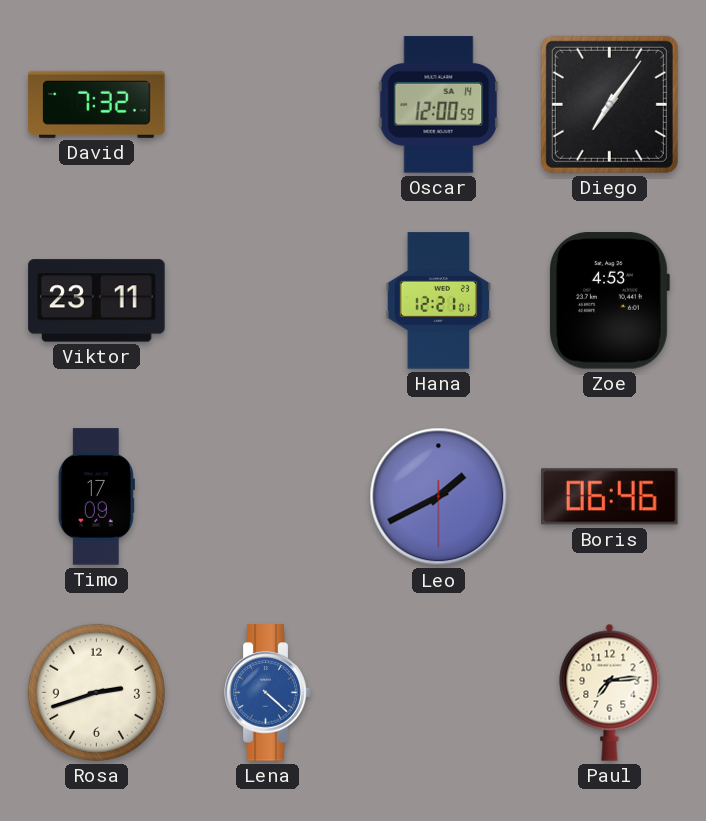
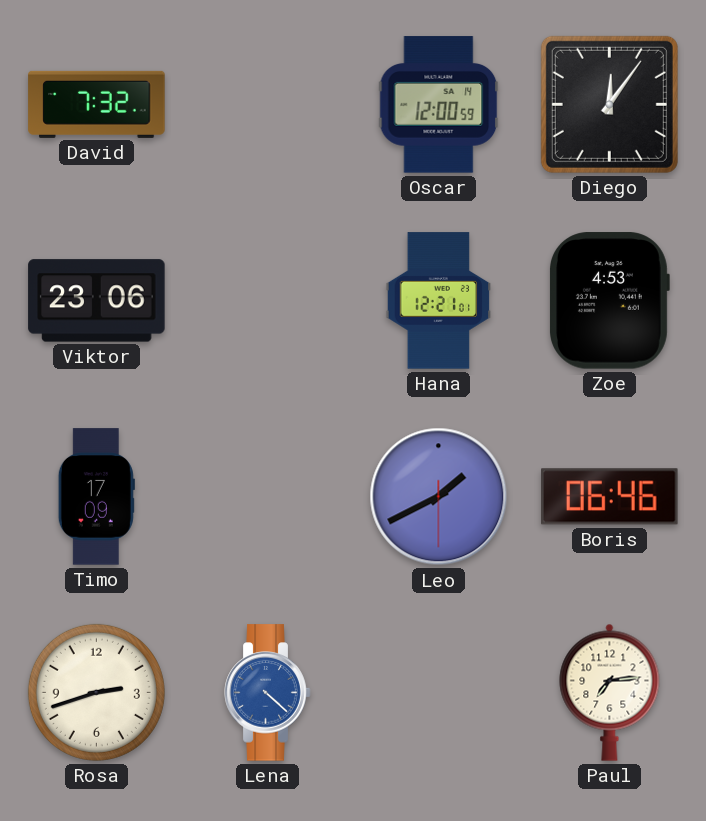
Diego: 7:06 -> 12:06
Viktor: 23:11 -> 23:06
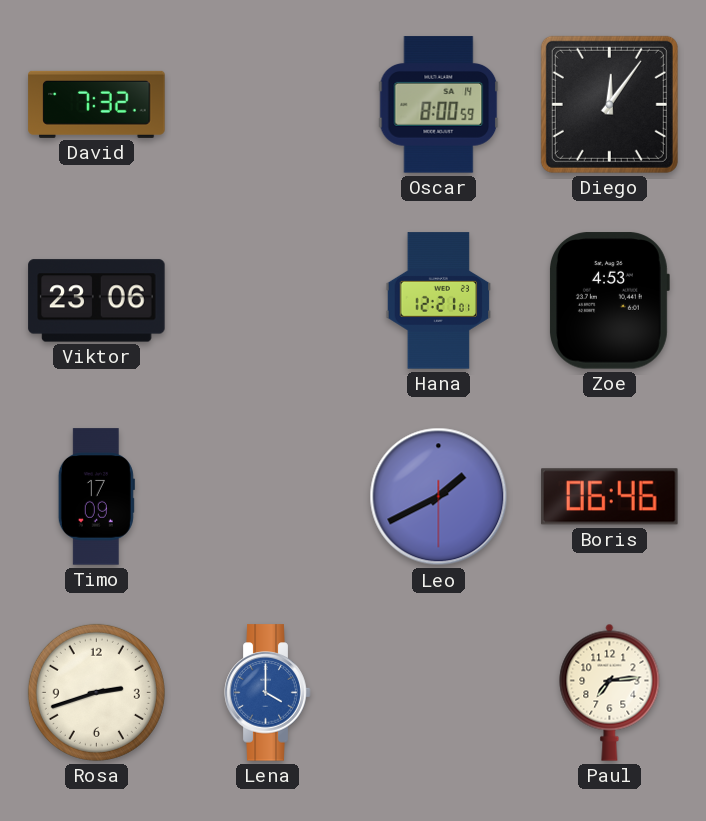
Oscar: 12:00 -> 8:00
Lena: 4:22 -> 4:00
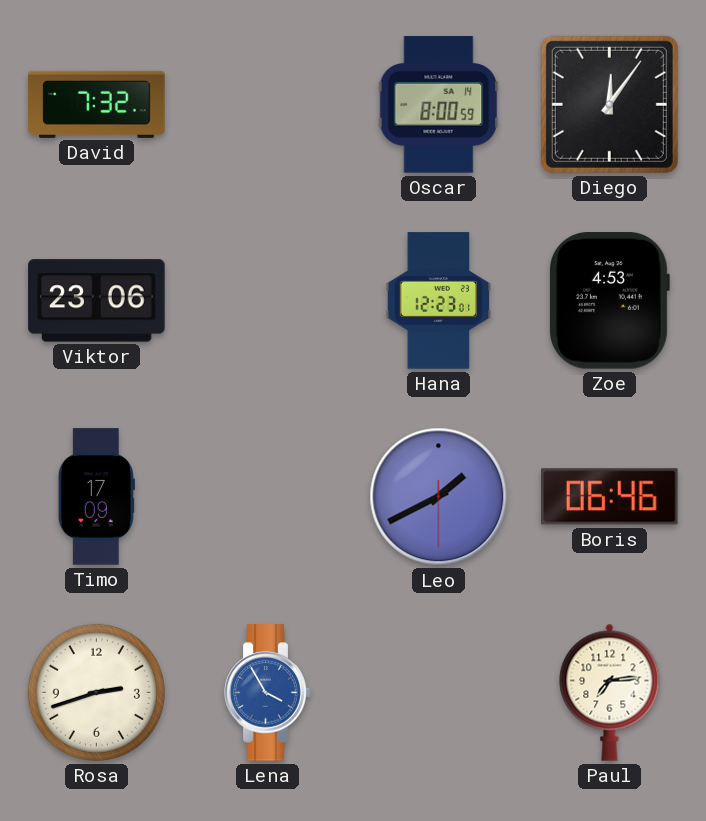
Hana: 12:21 -> 12:23
Lena: 4:00 -> 3:55
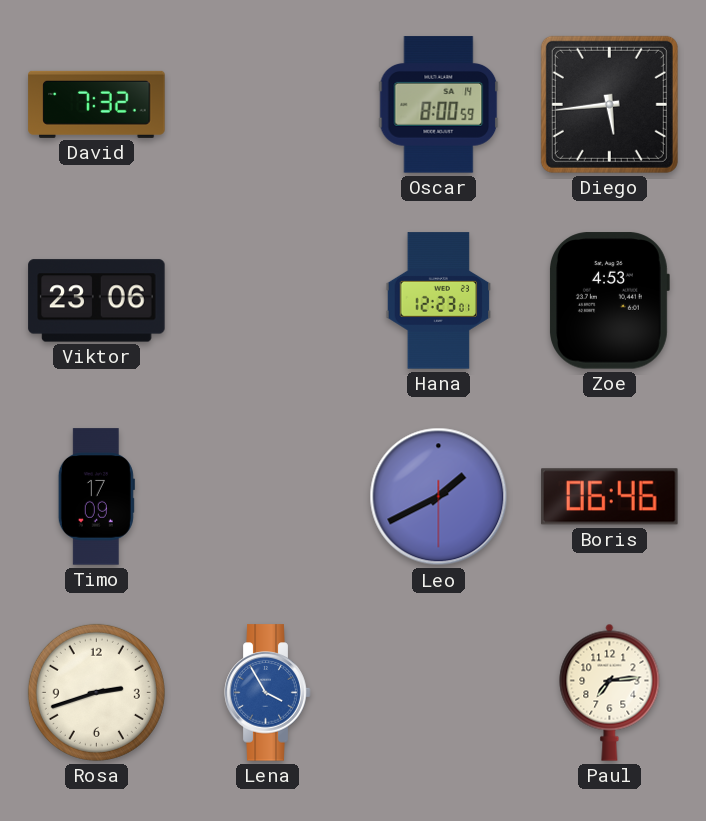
Diego: 12:06 -> 5:44
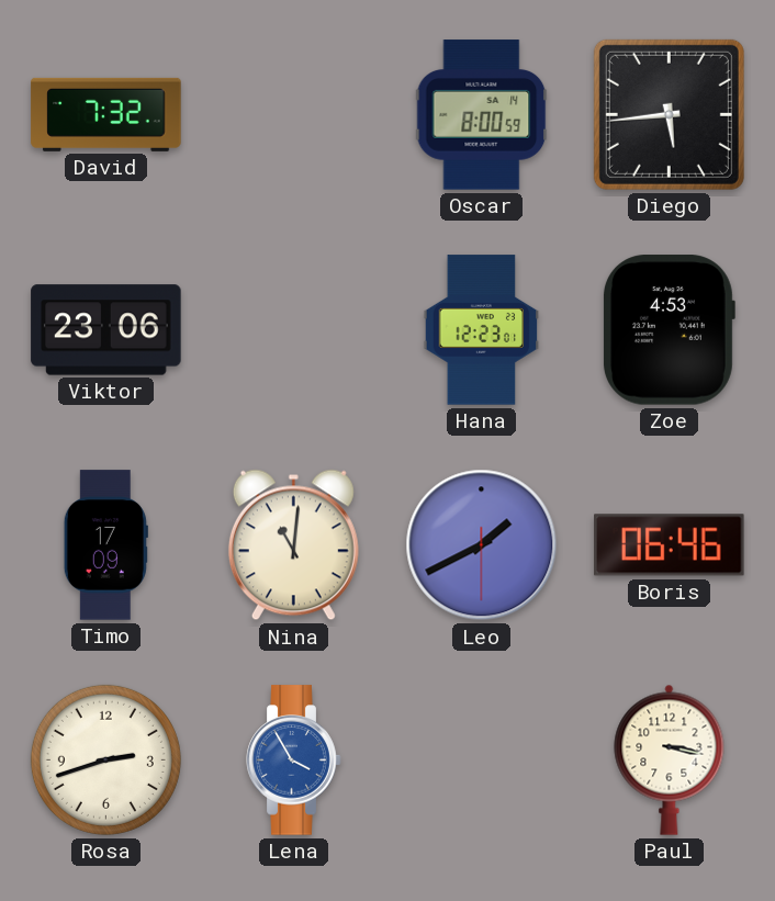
Nina: none -> 11:01
Paul: 7:14 -> 3:17
